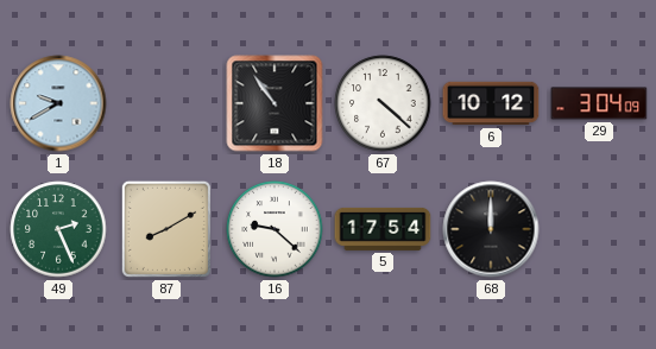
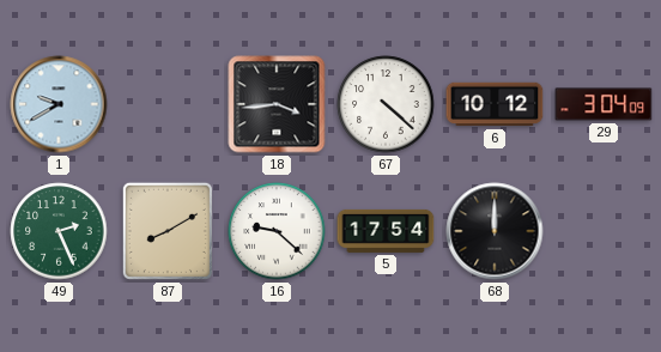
18: 10:54 -> 3:44
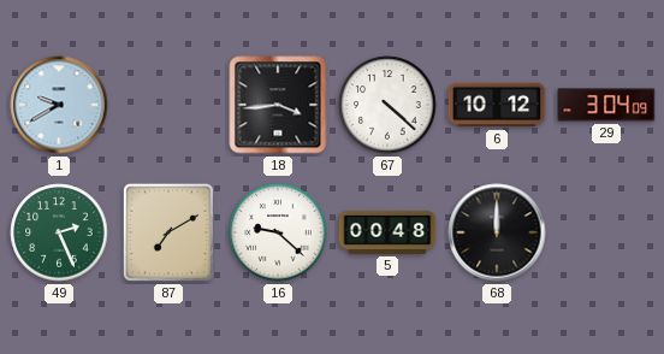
87: 8:10 -> 7:10
5: 17:54 -> 00:48
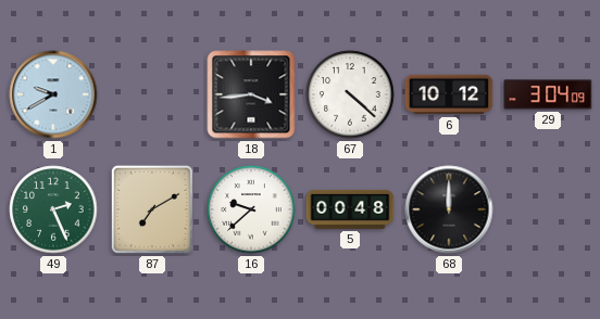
16: 9:22 -> 9:38
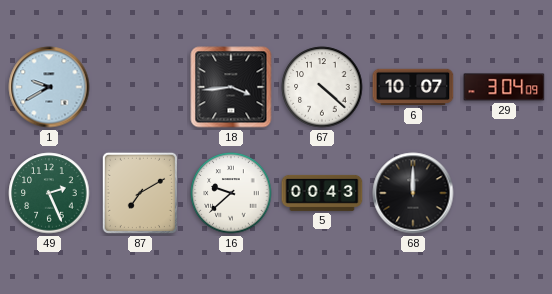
6: 10:12 -> 10:07
5: 00:48 -> 00:43
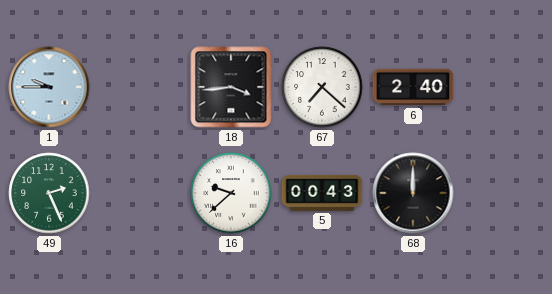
1: 9:40 -> 9:45
67: 4:22 -> 7:22
6: 10:07 -> 2:40
29: 3:04 -> none
87: 7:10 -> none
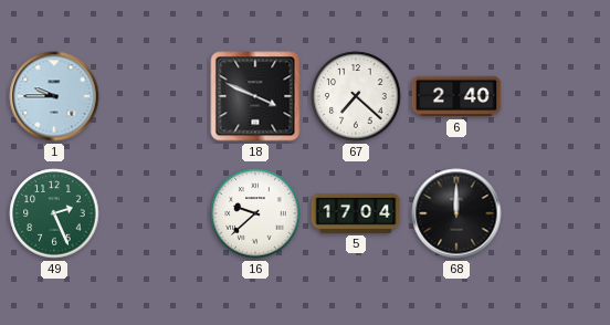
18: 3:44 -> 3:49
5: 00:43 -> 17:04
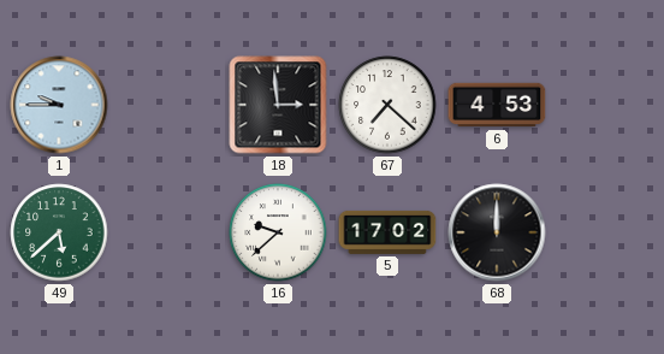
18: 3:49 -> 2:59
6: 2:40 -> 4:53
49: 2:26 -> 5:38
5: 17:04 -> 17:02
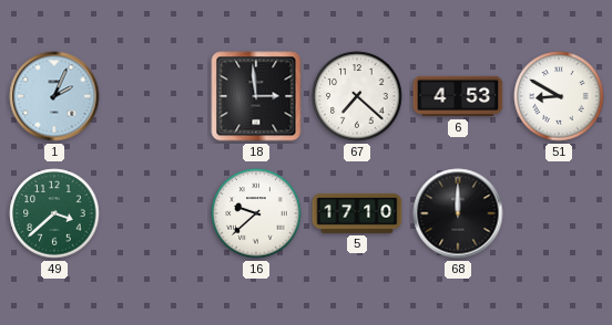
1: 9:45 -> 2:04
51: none -> 8:50
49: 5:38 -> 3:38
5: 17:02 -> 17:10
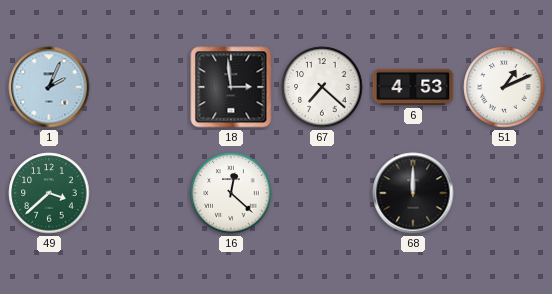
51: 8:50 -> 1:11
16: 9:38 -> 12:22
5: 17:10 -> none
